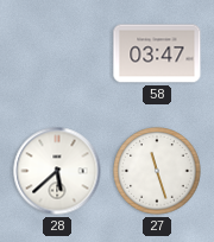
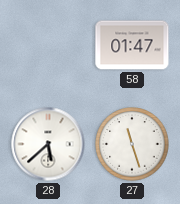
58: 03:47 -> 01:47
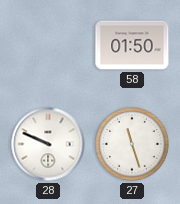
58: 01:47 -> 01:50
28: 5:38 -> 9:49
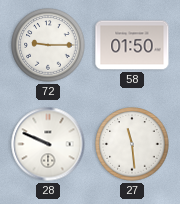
72: none -> 9:15
27: 11:27 -> 11:29
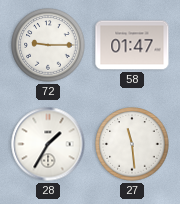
58: 01:50 -> 01:47
28: 9:49 -> 1:35
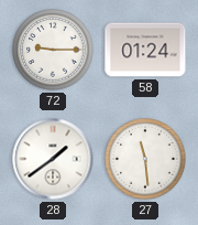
58: 01:47 -> 01:24
28: 1:35 -> 1:39
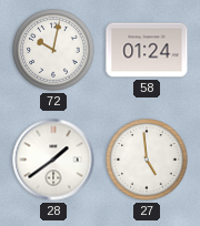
72: 9:15 -> 10:02
27: 11:29 -> 4:59
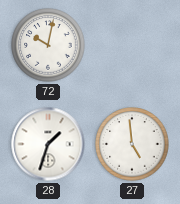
58: 01:24 -> none
28: 1:39 -> 1:33
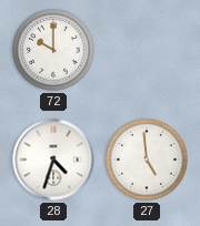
72: 10:02 -> 10:00
28: 1:33 -> 4:33
